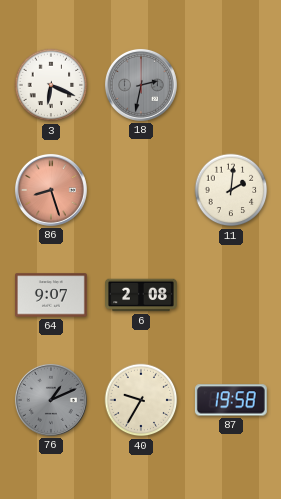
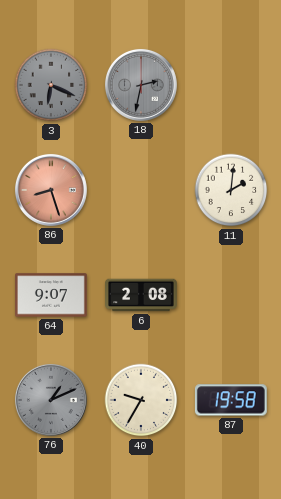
3 dial: white -> grey
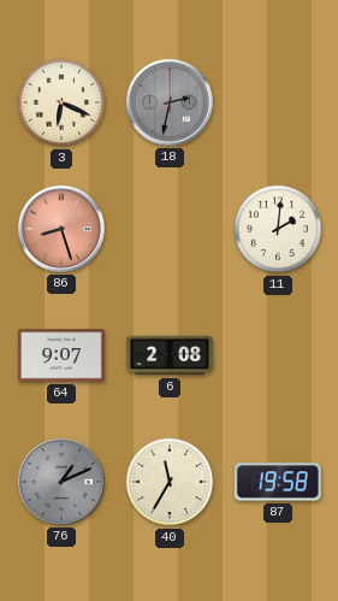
3 dial: grey -> cream
40: 9:35 -> 11:35
